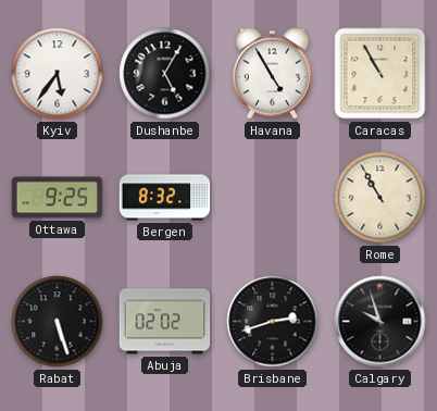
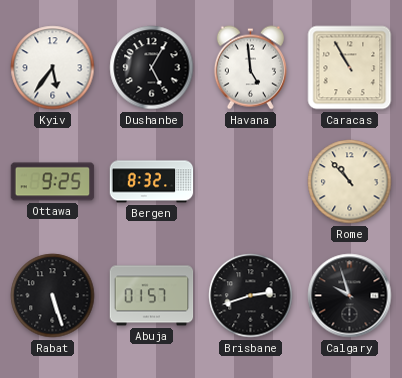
Havana: 4:55 -> 4:59
Rome: 10:55 -> 10:53
Abuja: 02:02 -> 01:57
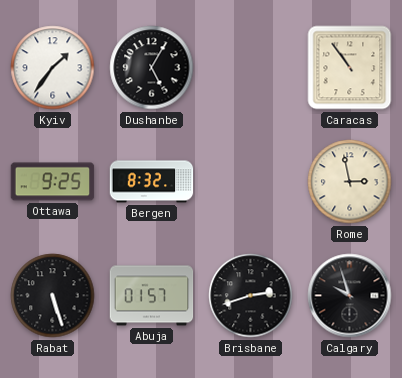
Kyiv: 5:36 -> 1:36
Havana: 4:59 -> none
Caracas: 10:55 -> 10:54
Rome: 10:53 -> 2:58
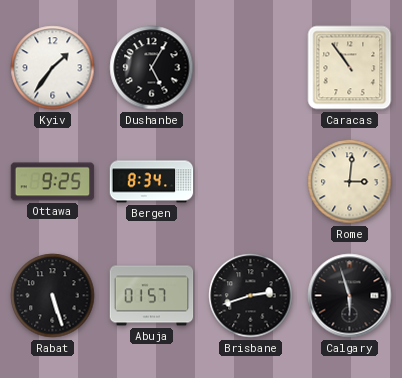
Bergen: 8:32 -> 8:34
Rome: 2:58 -> 3:01
Calgary: 9:57 -> 5:57
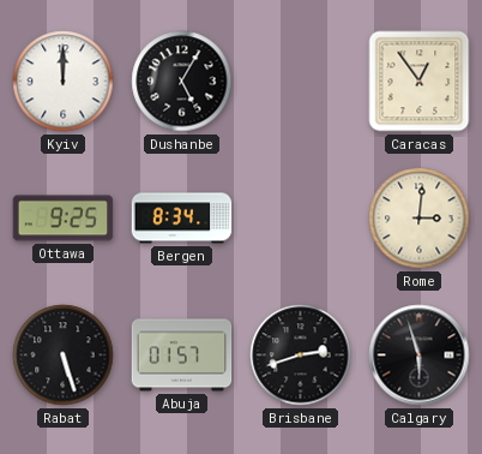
Kyiv: 1:36 -> 12:00
Caracas: 10:54 -> 12:54
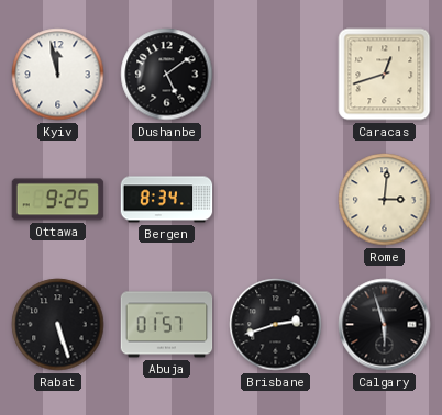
Kyiv: 12:00 -> 11:58
Dushanbe: 5:05 -> 5:09
Caracas: 12:54 -> 12:42
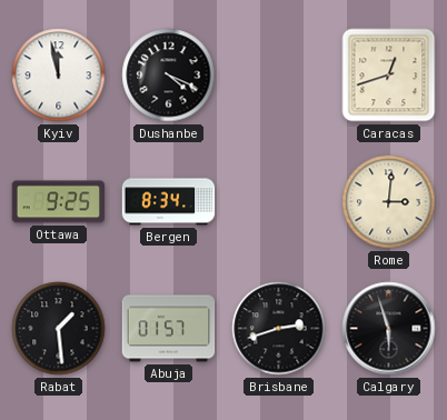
Dushanbe: 5:09 -> 4:19
Rabat: 5:27 -> 1:29
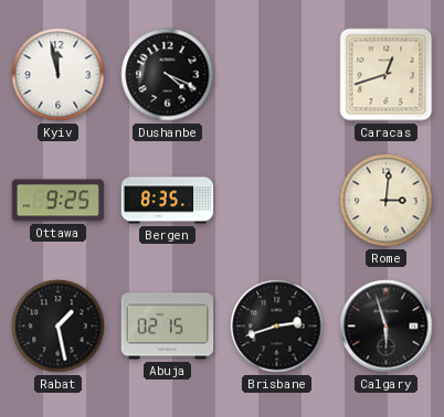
Bergen: 8:34 -> 8:35
Rabat: 1:29 -> 1:28
Abuja: 01:57 -> 02:15
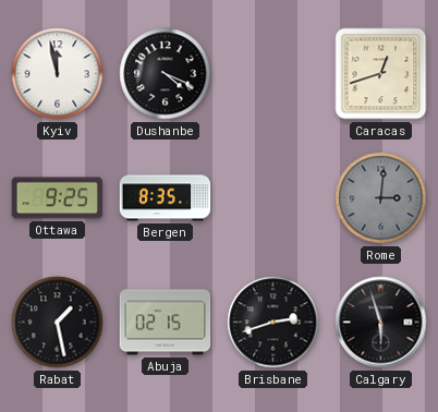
Rome dial: cream -> grey
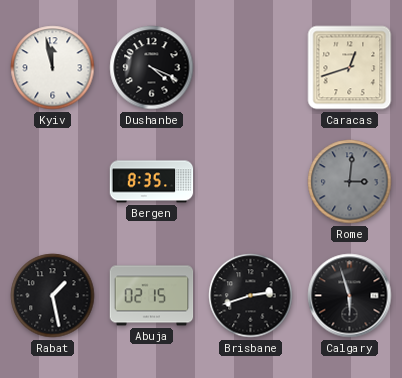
Ottawa: 9:25 -> none
